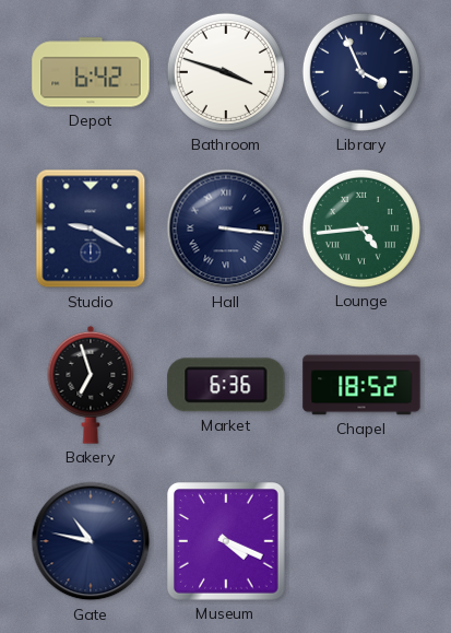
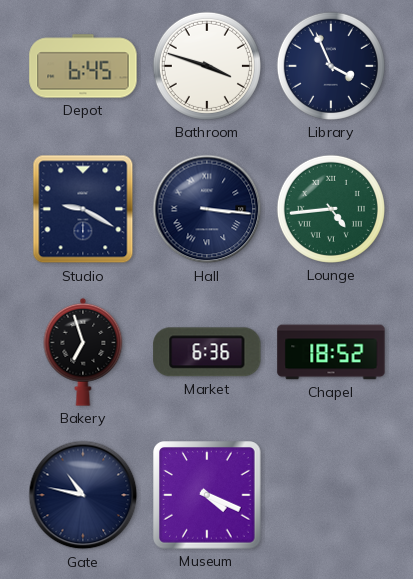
Depot: 6:42 -> 6:45
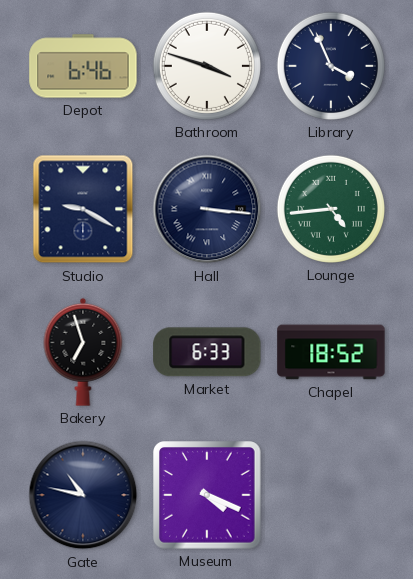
Depot: 6:45 -> 6:46
Market: 6:36 -> 6:33
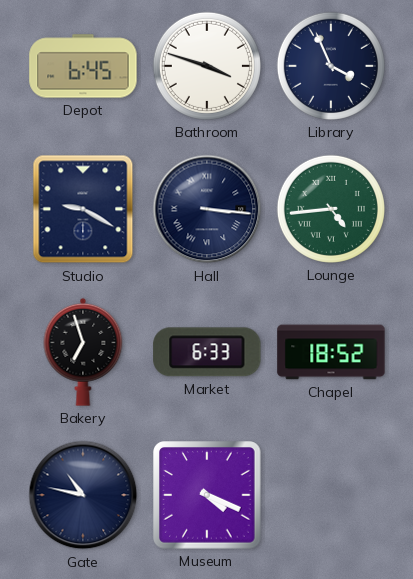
Depot: 6:46 -> 6:45
